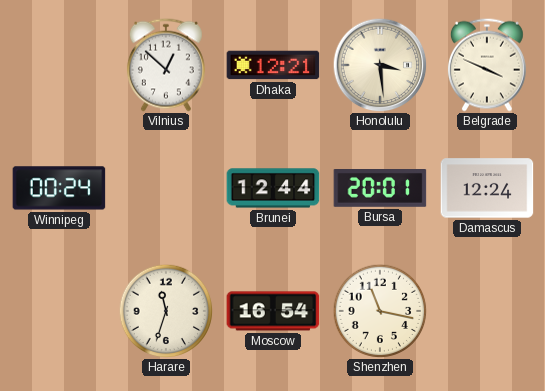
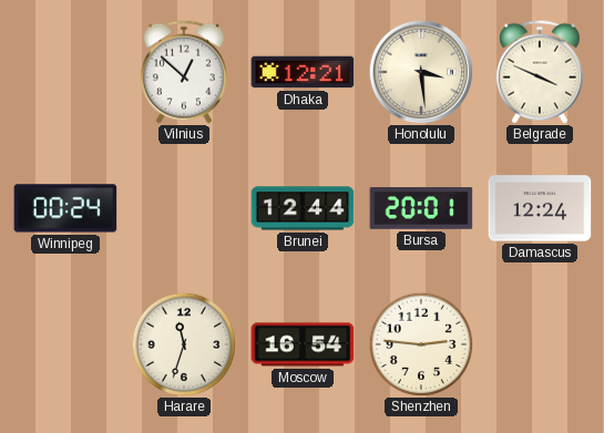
Shenzhen: 11:17 -> 2:46
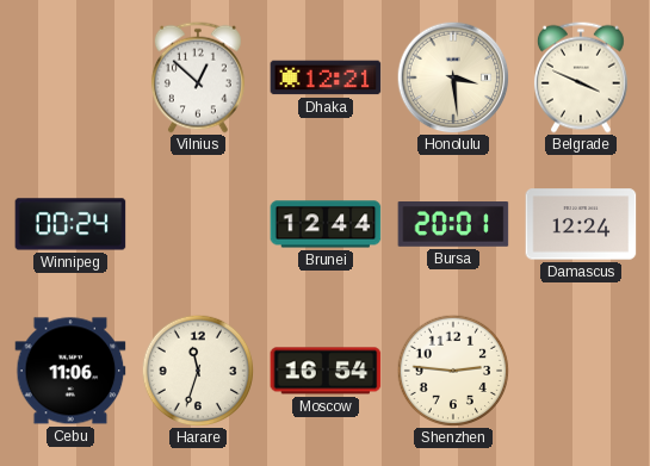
Cebu: none -> 11:06
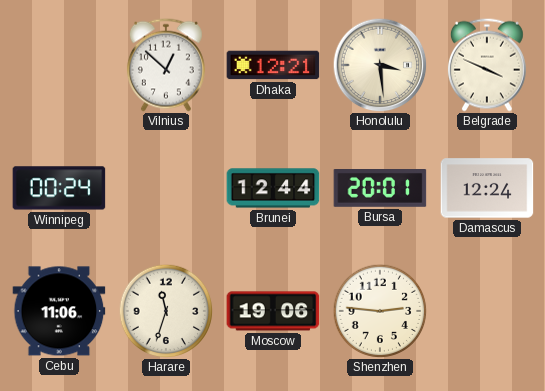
Moscow: 16:54 -> 19:06
